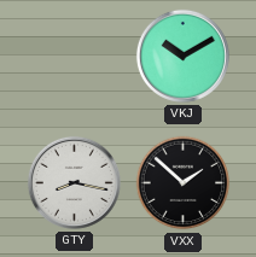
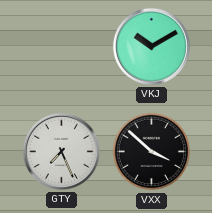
GTY: 8:17 -> 7:26
VXX: 1:52 -> 3:52
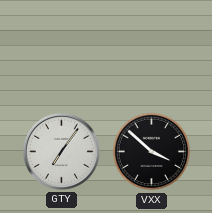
VKJ: 10:10 -> none
GTY: 7:26 -> 7:06
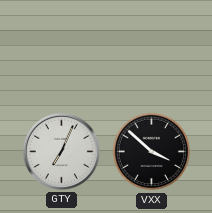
GTY: 7:06 -> 7:04
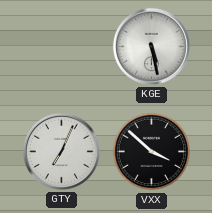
KGE: none -> 5:28
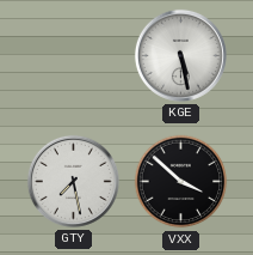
GTY: 7:04 -> 7:28
